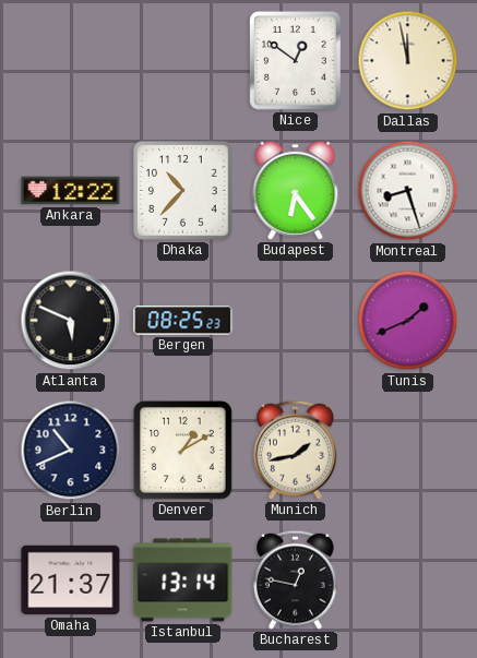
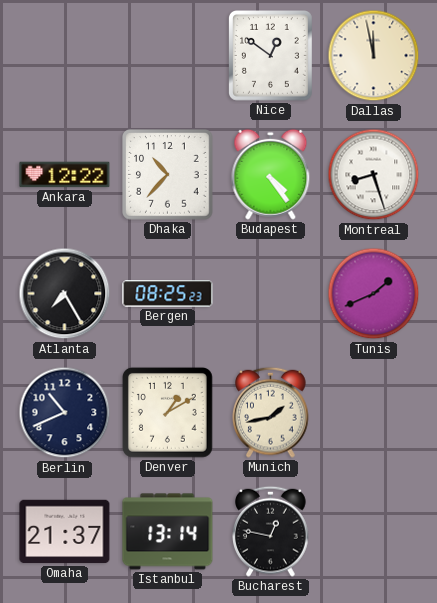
Budapest: 6:24 -> 4:24
Atlanta: 5:49 -> 7:25
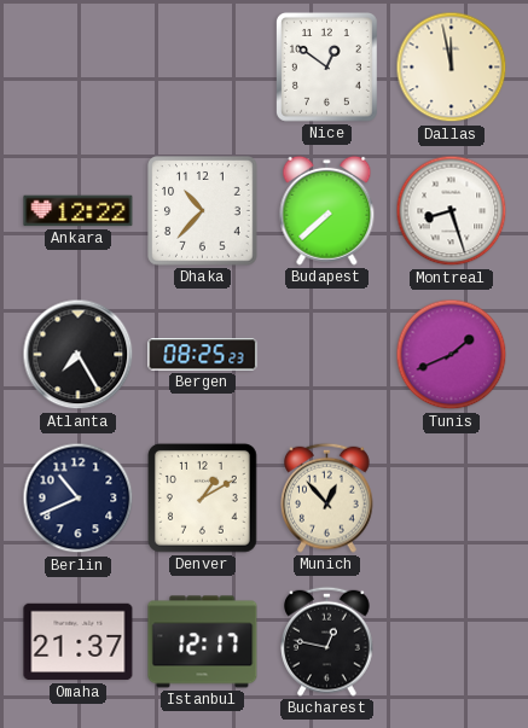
Budapest: 4:24 -> 7:38
Munich: 1:43 -> 12:53
Istanbul: 13:14 -> 12:17
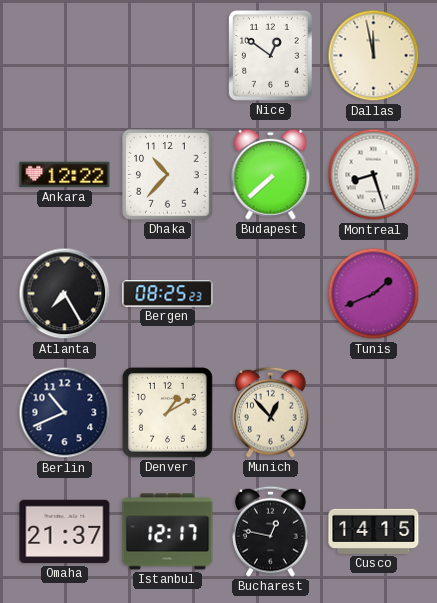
Cusco: none -> 14:15
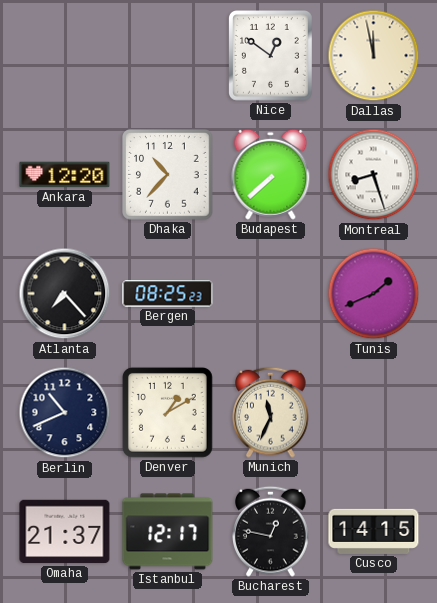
Ankara: 12:22 -> 12:20
Atlanta: 7:25 -> 7:23
Munich: 12:53 -> 11:34
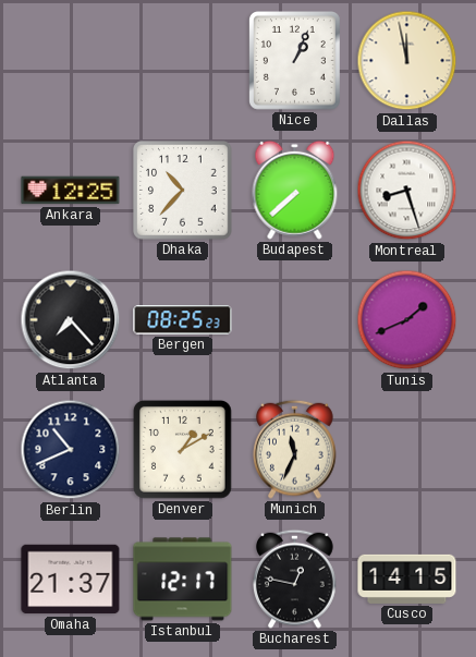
Nice: 12:51 -> 1:04
Ankara: 12:20 -> 12:25
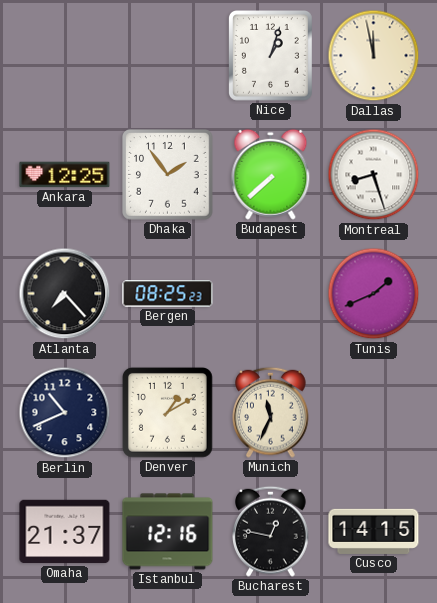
Nice: 1:04 -> 1:03
Dhaka: 10:37 -> 1:54
Istanbul: 12:17 -> 12:16
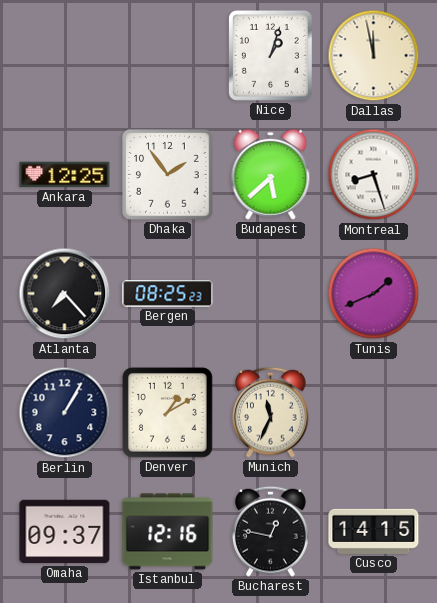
Budapest: 7:38 -> 5:38
Berlin: 10:41 -> 1:05
Omaha: 21:37 -> 09:37
